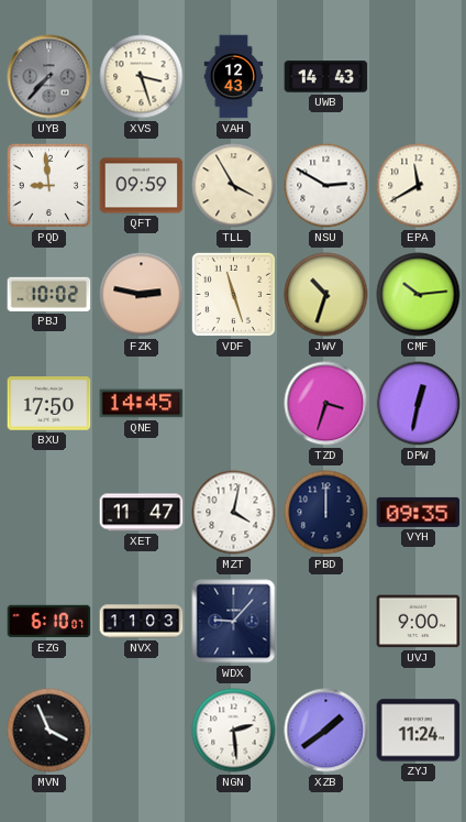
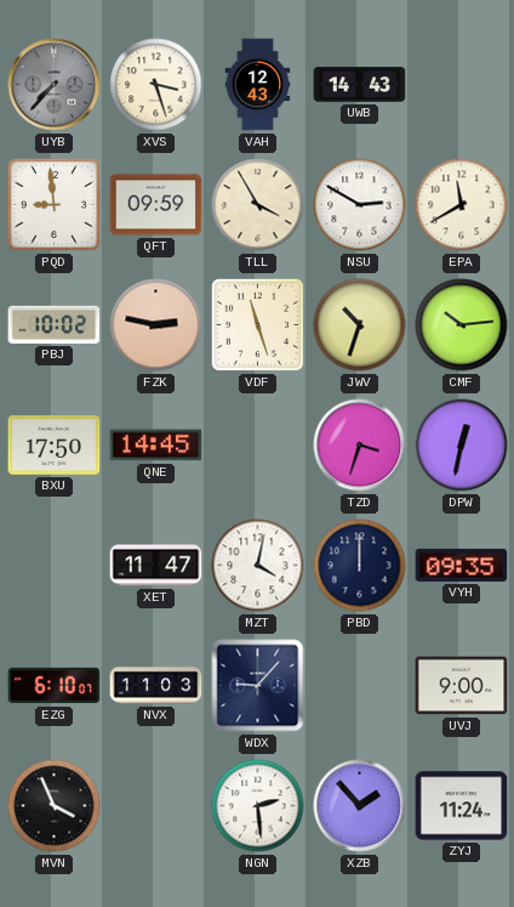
XZB: 1:39 -> 1:53
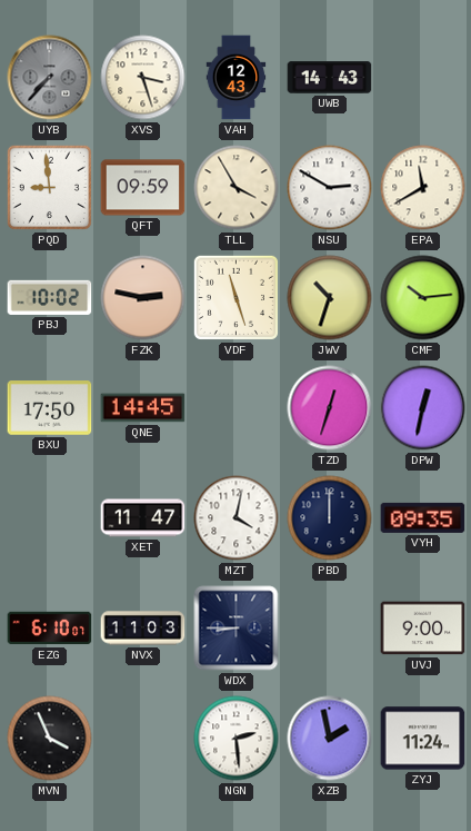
TZD: 3:33 -> 12:33
WDX: 9:07 -> 8:45
XZB: 1:53 -> 1:58
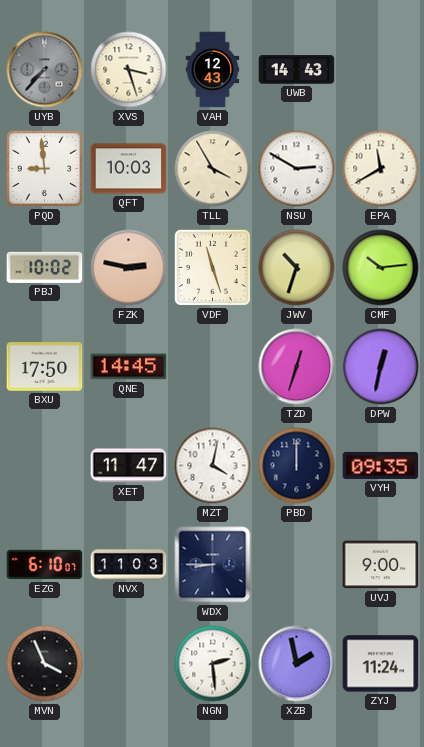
QFT: 09:59 -> 10:03
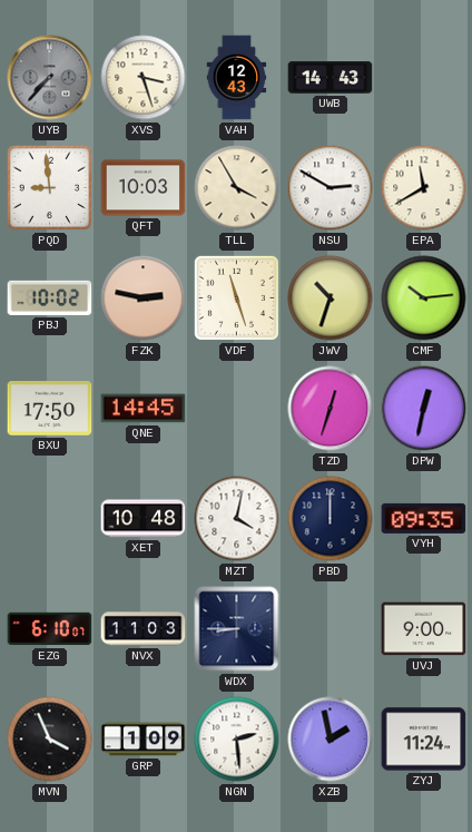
XET: 11:47 -> 10:48
GRP: none -> 1:09
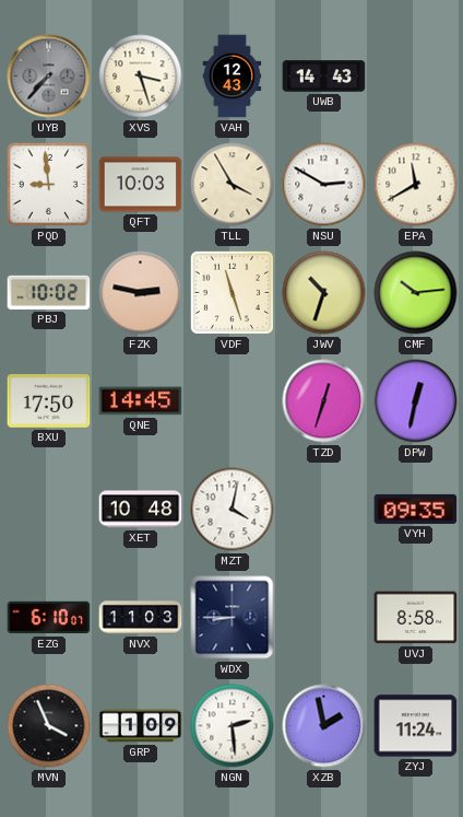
PBD: 12:00 -> none
UVJ: 9:00 -> 8:58
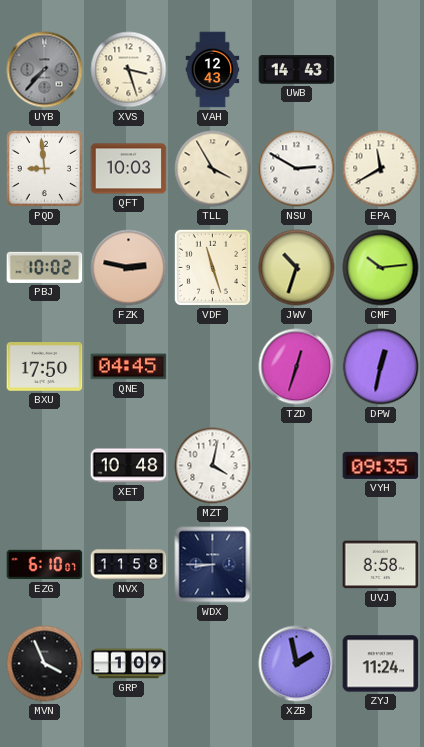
QNE: 14:45 -> 04:45
NVX: 11:03 -> 11:58
NGN: 2:29 -> none
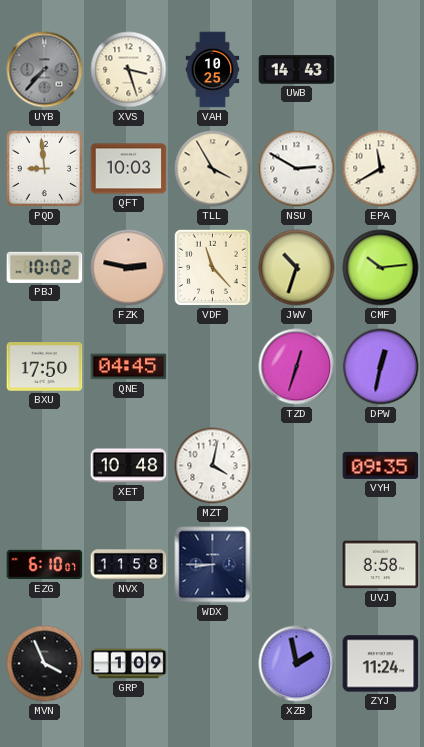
VAH: 12:43 -> 10:25
VDF: 11:27 -> 11:23
